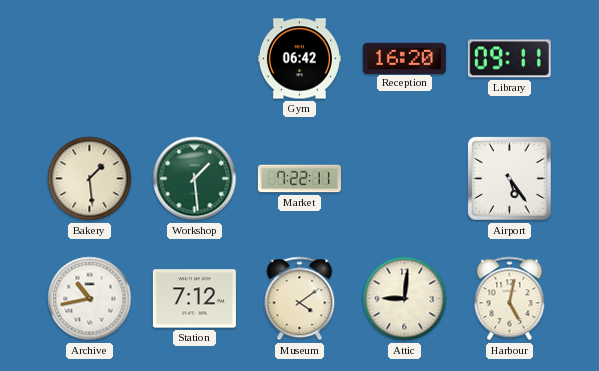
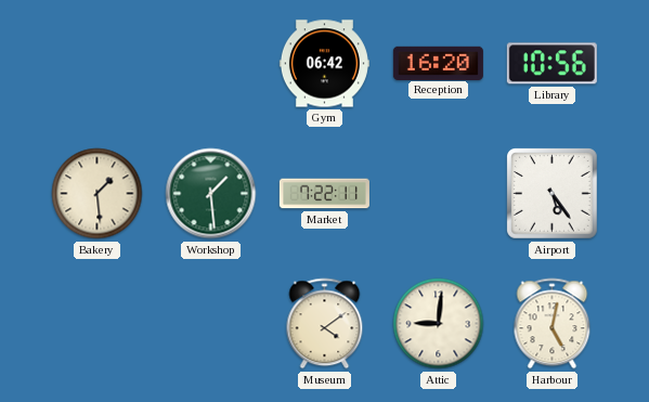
Library: 09:11 -> 10:56
Archive: 10:43 -> none
Station: 7:12 -> none
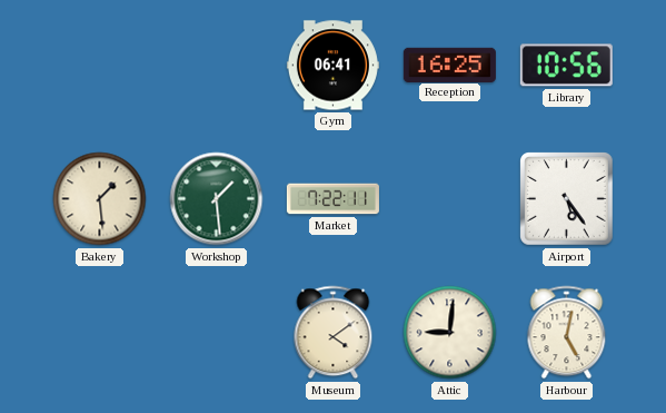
Gym: 06:42 -> 06:41
Reception: 16:20 -> 16:25
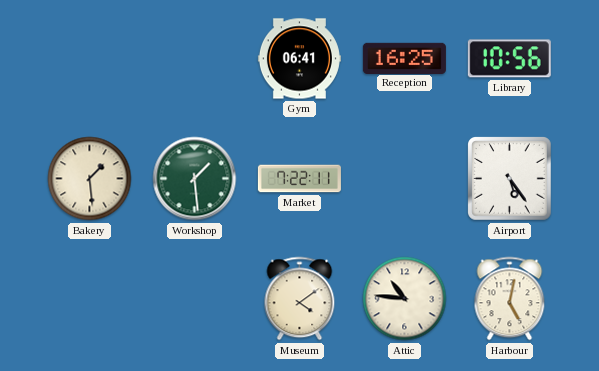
Attic: 9:01 -> 10:46
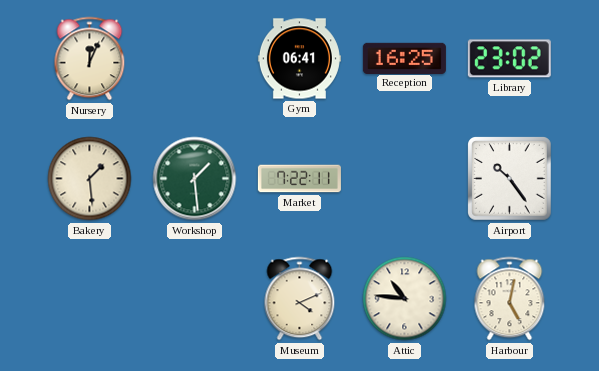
Nursery: none -> 12:04
Library: 10:56 -> 23:02
Airport: 5:24 -> 10:24
Museum: 4:09 -> 4:11
